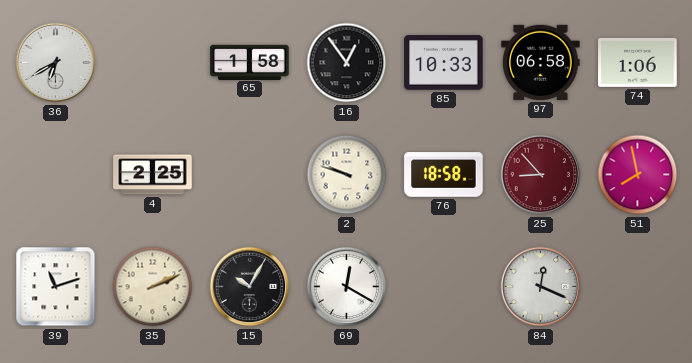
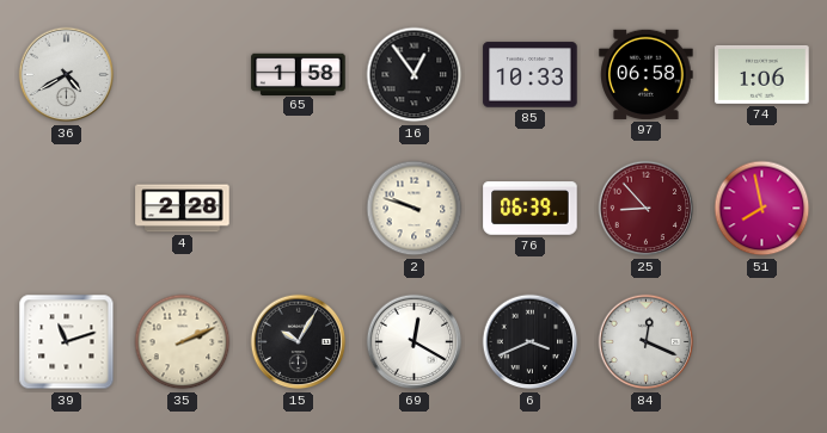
36: 6:40 -> 4:40
4: 2:25 -> 2:28
76: 18:58 -> 06:39
6: none -> 3:41
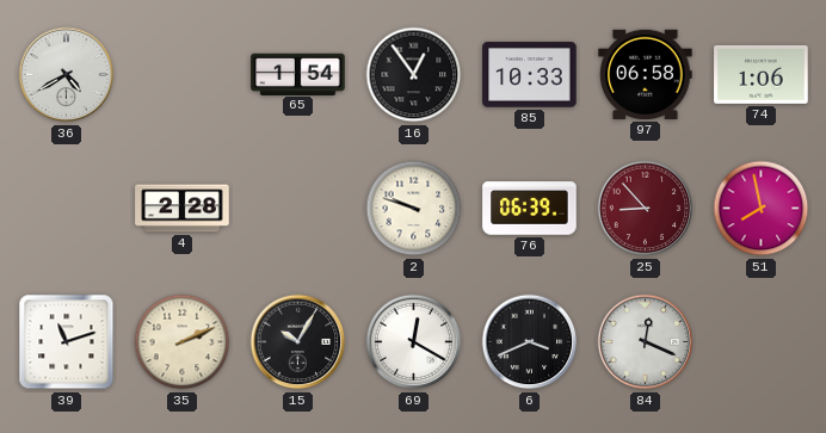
65: 1:58 -> 1:54
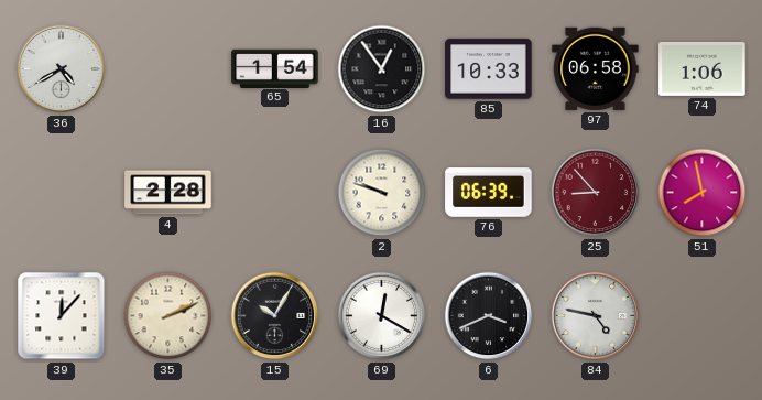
39: 11:12 -> 12:07
84: 12:19 -> 4:47
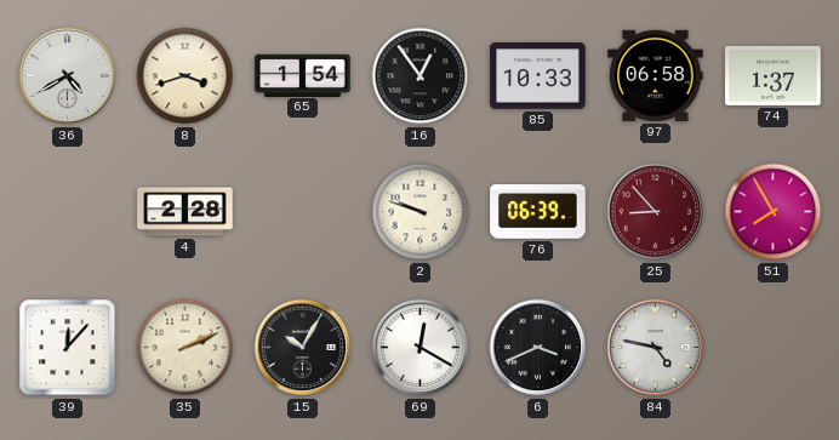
8: none -> 3:42
74: 1:06 -> 1:37
51: 7:58 -> 7:55
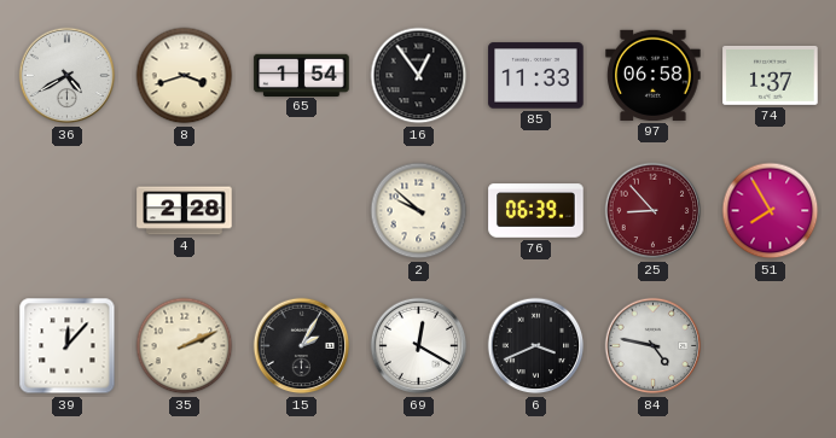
85: 10:33 -> 11:33
2: 9:48 -> 9:52
15: 10:05 -> 2:05
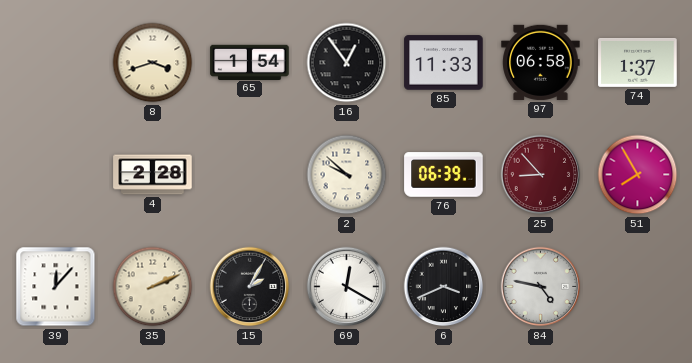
36: 4:40 -> none
